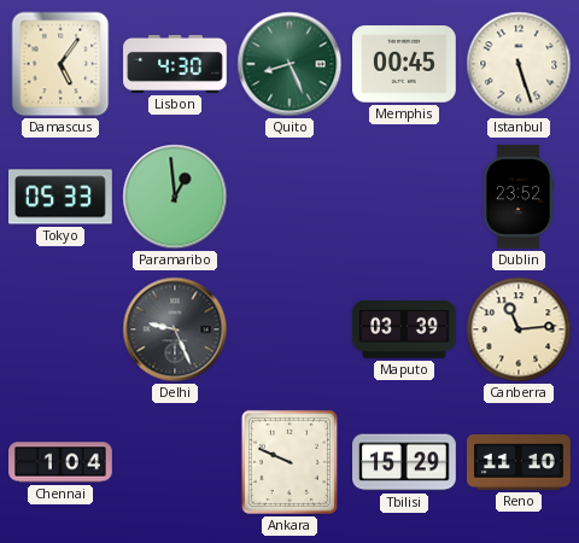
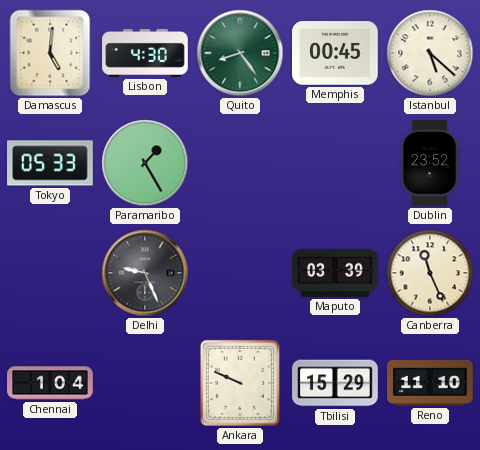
Damascus: 5:06 -> 5:01
Quito: 8:26 -> 8:24
Istanbul: 5:27 -> 5:22
Paramaribo: 12:59 -> 1:25
Canberra: 11:14 -> 11:26
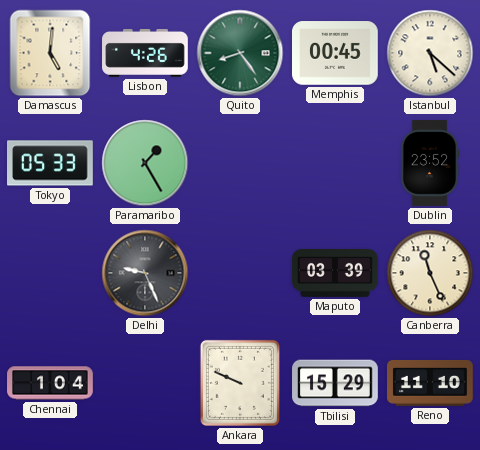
Lisbon: 4:30 -> 4:26
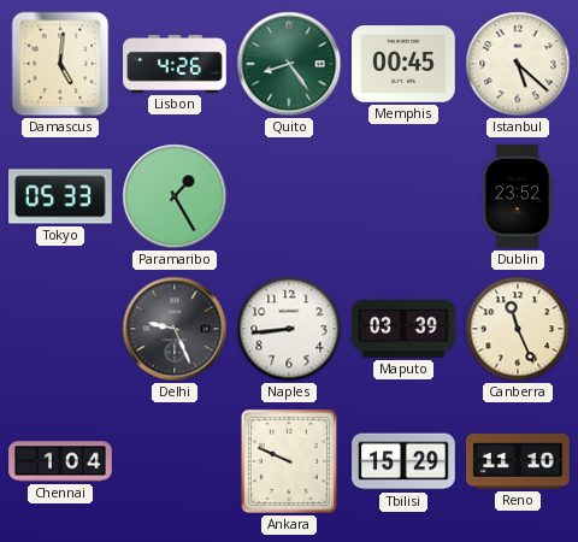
Naples: none -> 8:44
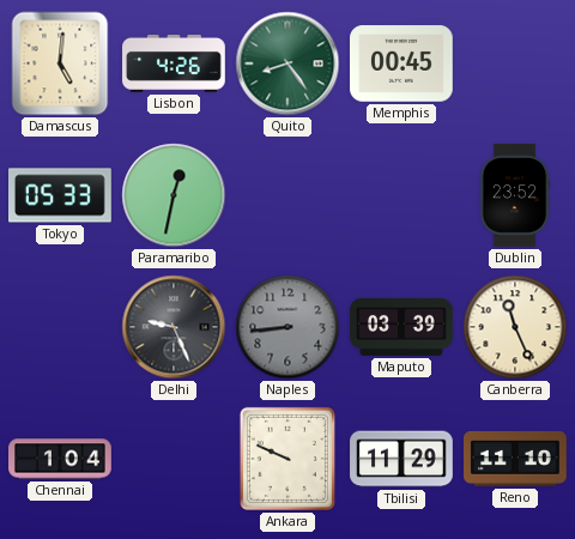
Istanbul: 5:22 -> none
Paramaribo: 1:25 -> 12:32
Naples dial: white -> grey
Tbilisi: 15:29 -> 11:29
